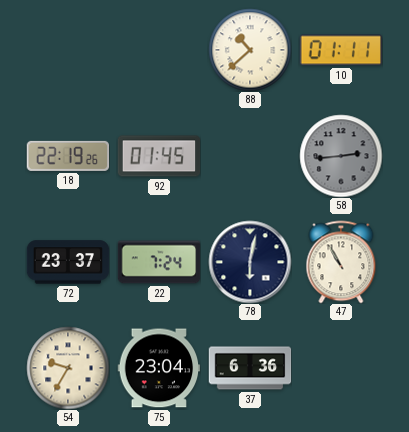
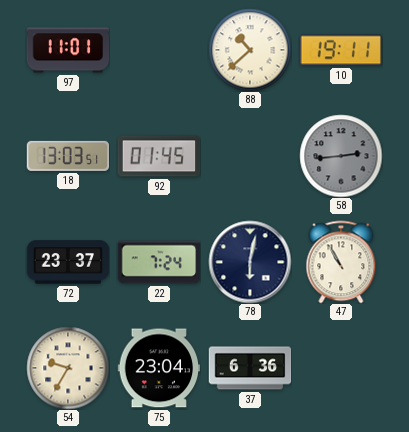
97: none -> 11:01
10: 01:11 -> 19:11
18: 22:19 -> 13:03
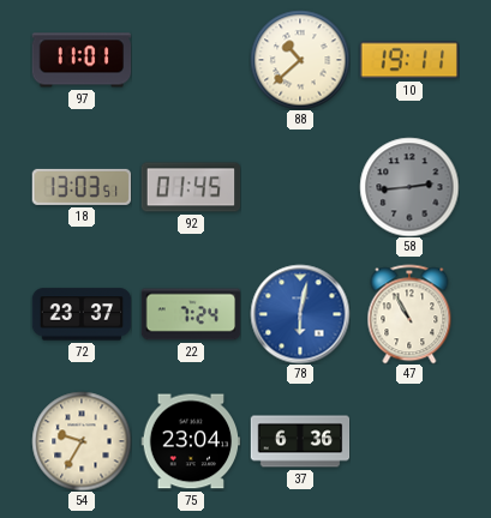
78 dial: navy -> blue
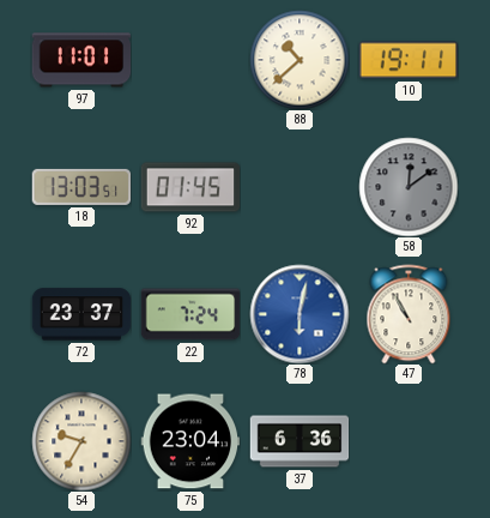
58: 2:44 -> 12:09
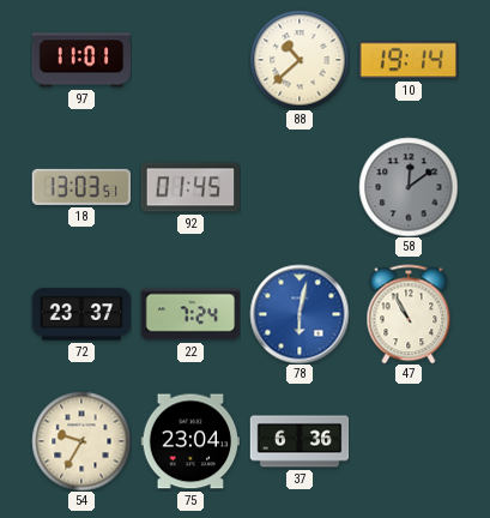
10: 19:11 -> 19:14
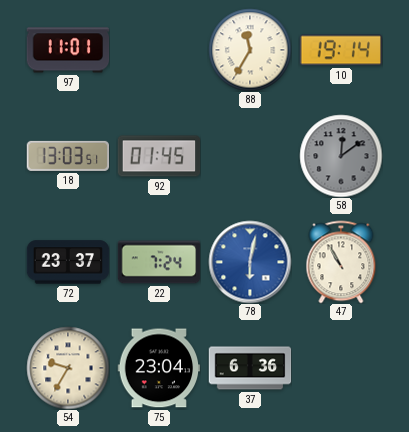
88: 10:38 -> 11:35
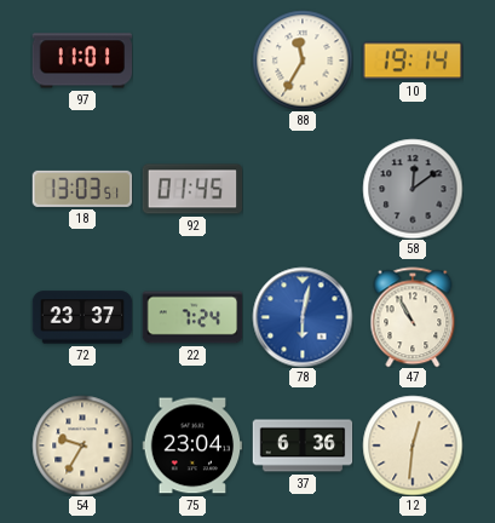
12: none -> 12:31
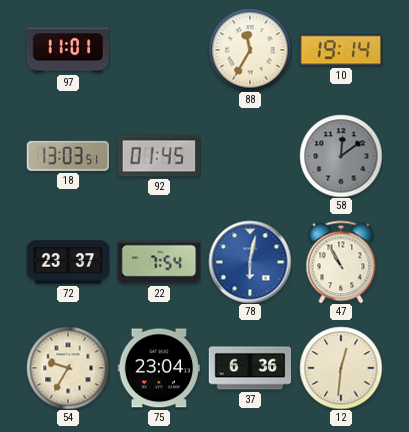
22: 7:24 -> 7:54
